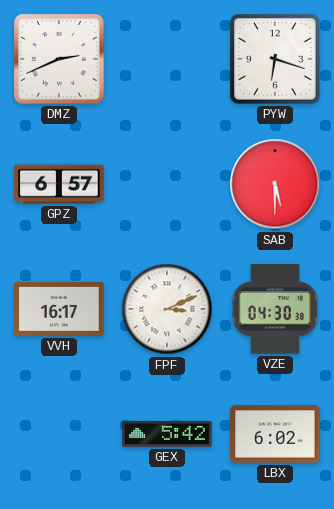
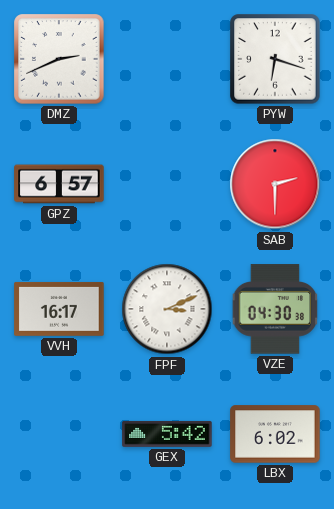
SAB: 5:30 -> 2:30
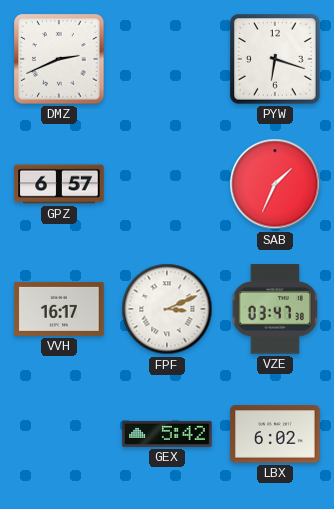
SAB: 2:30 -> 1:34
VZE: 04:30 -> 03:47
